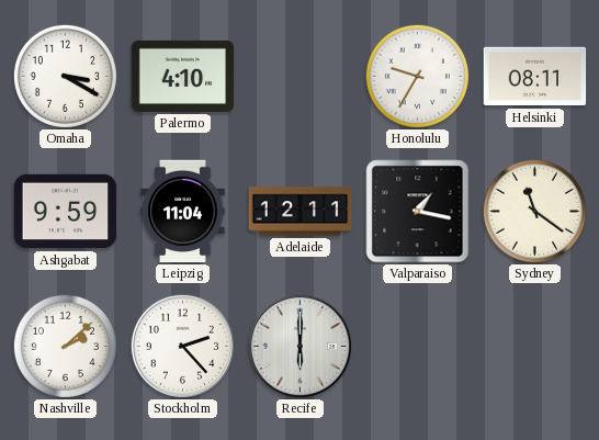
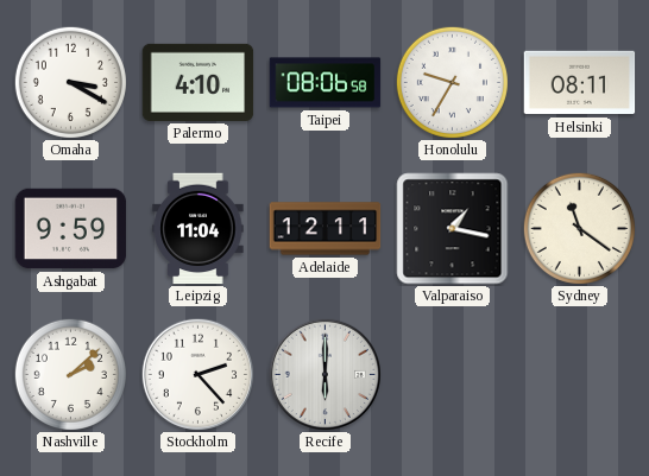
Taipei: none -> 08:06
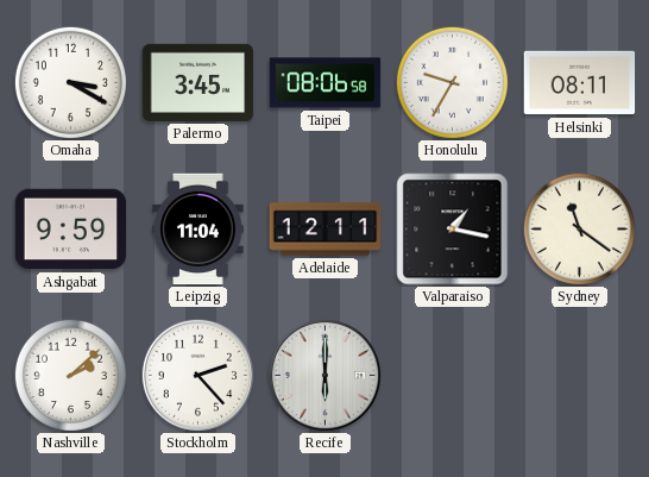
Palermo: 4:10 -> 3:45
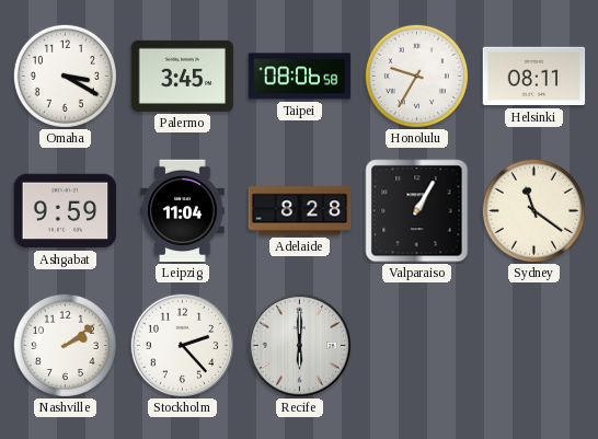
Adelaide: 12:11 -> 8:28
Valparaiso: 1:17 -> 1:05
Nashville: 2:08 -> 2:09
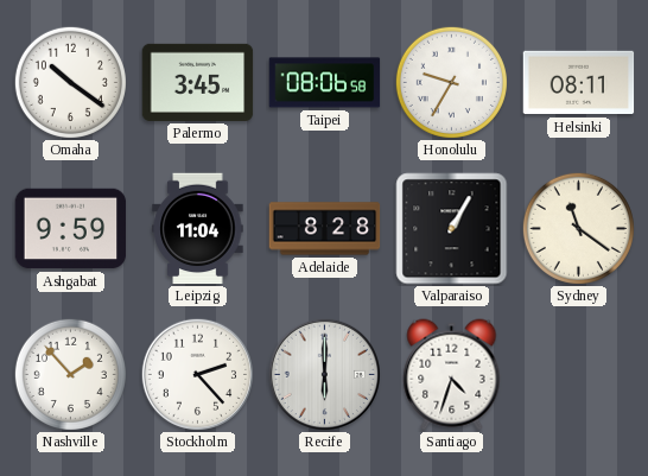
Omaha: 3:20 -> 10:21
Nashville: 2:09 -> 1:53
Santiago: none -> 4:33
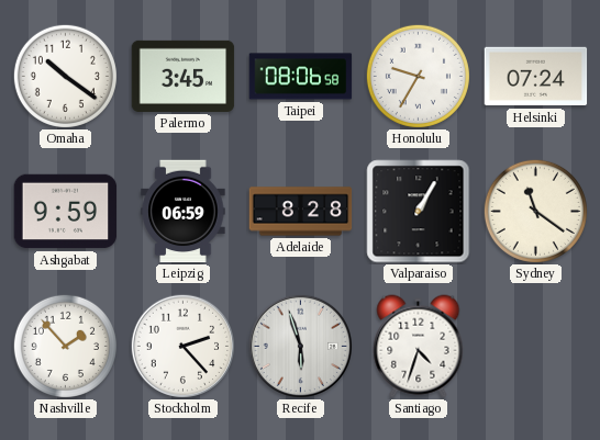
Helsinki: 08:11 -> 07:24
Leipzig: 11:04 -> 06:59
Recife: 6:00 -> 5:57
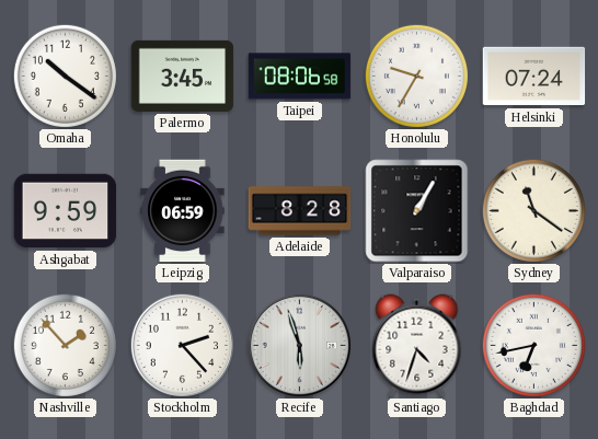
Baghdad: none -> 6:43
